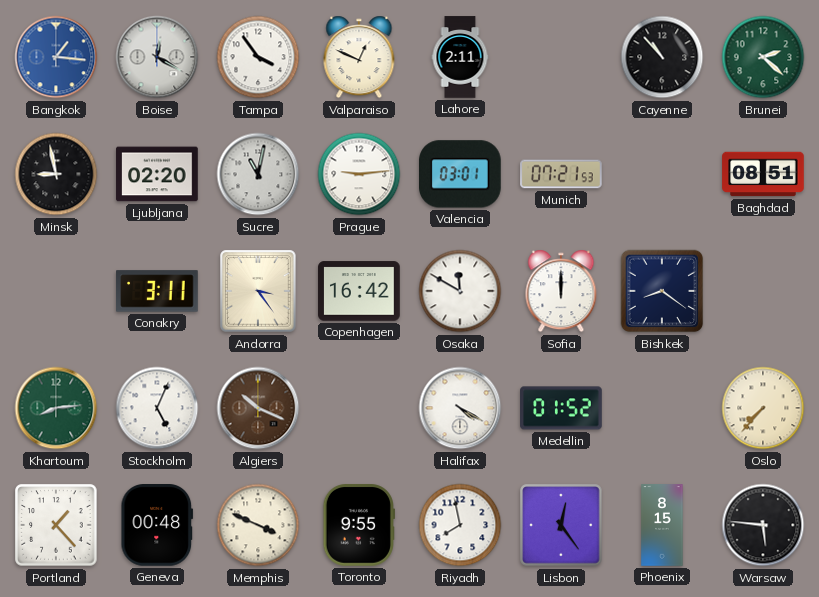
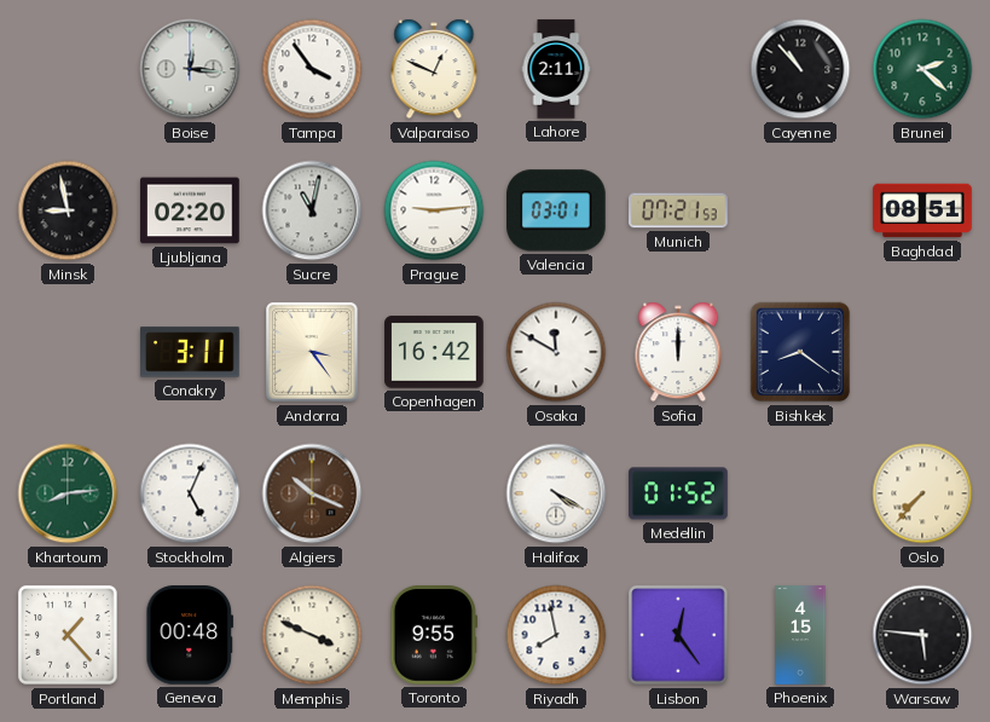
Bangkok: 1:16 -> none
Boise: 12:20 -> 12:16
Phoenix: 8:15 -> 4:15
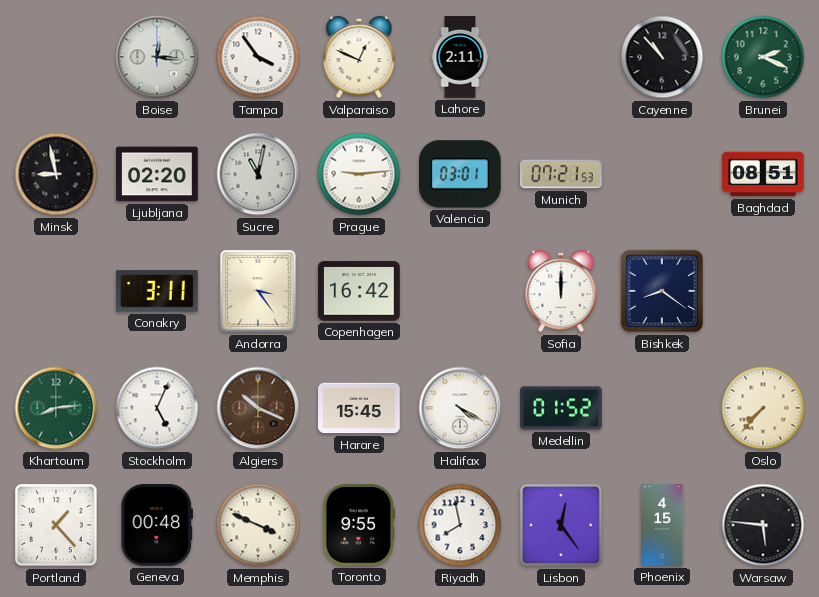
Brunei: 2:22 -> 2:19
Osaka: 11:50 -> none
Harare: none -> 15:45
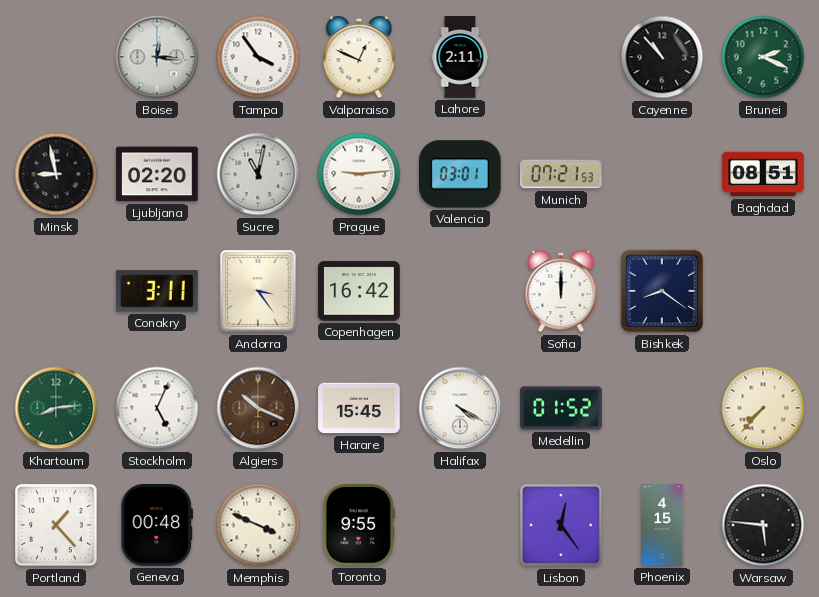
Riyadh: 7:58 -> none
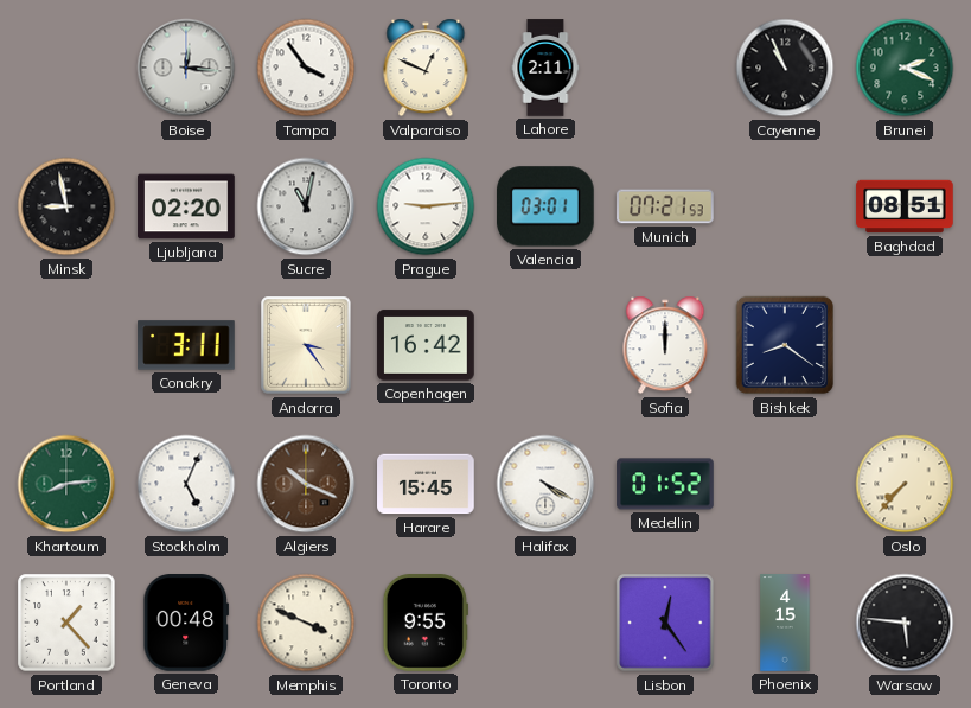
Cayenne: 10:53 -> 10:56
